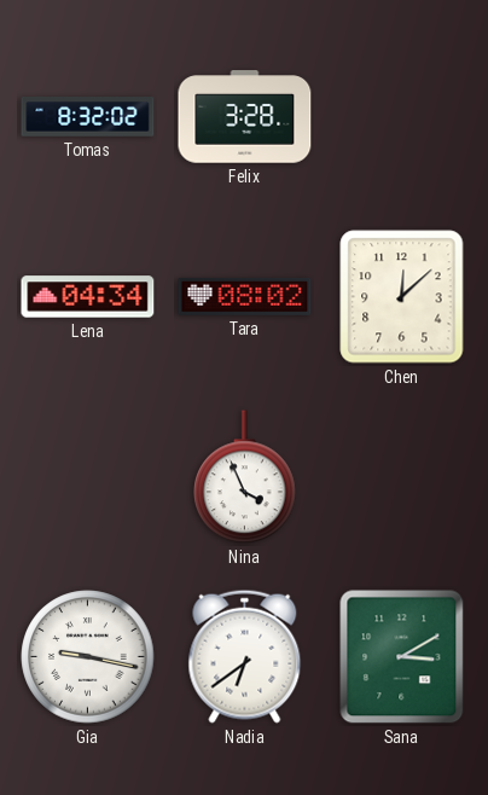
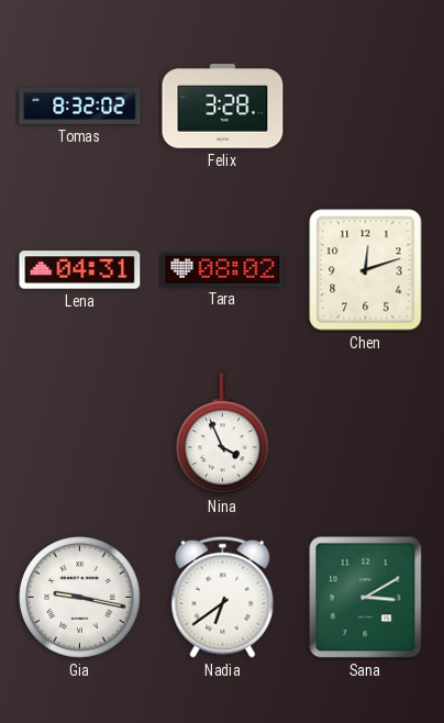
Lena: 04:34 -> 04:31
Chen: 12:08 -> 12:12
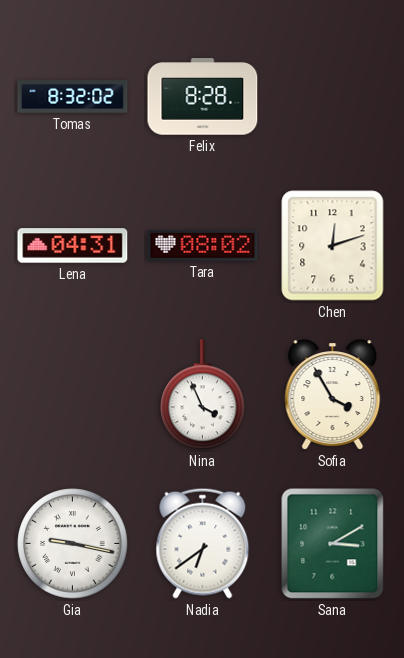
Felix: 3:28 -> 8:28
Sofia: none -> 3:55
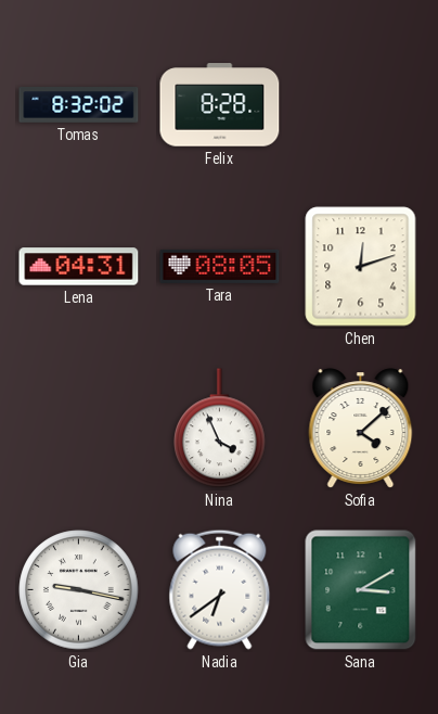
Tara: 08:02 -> 08:05
Sofia: 3:55 -> 4:08
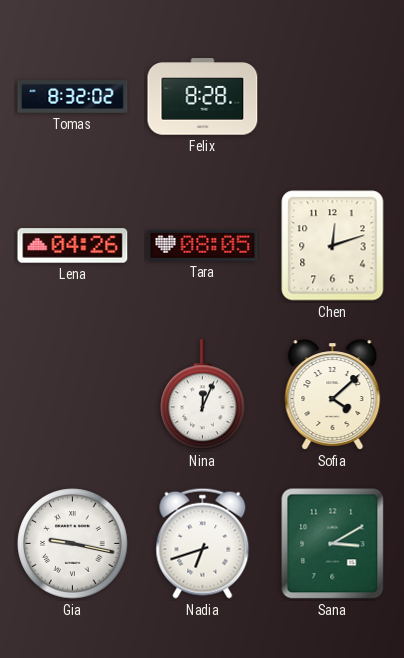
Lena: 04:31 -> 04:26
Nina: 3:56 -> 12:04
Nadia: 6:39 -> 6:42
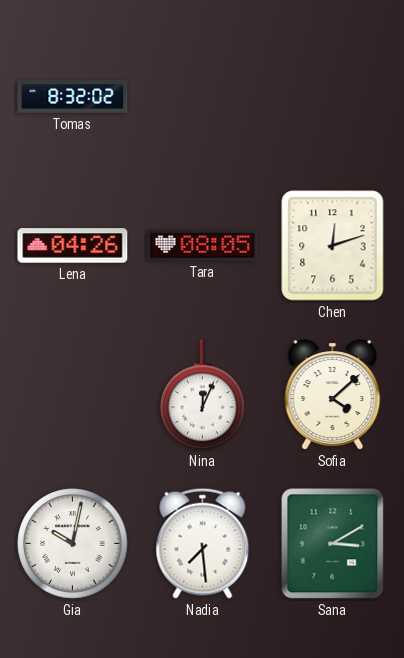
Felix: 8:28 -> none
Gia: 9:17 -> 10:02
Nadia: 6:42 -> 7:29
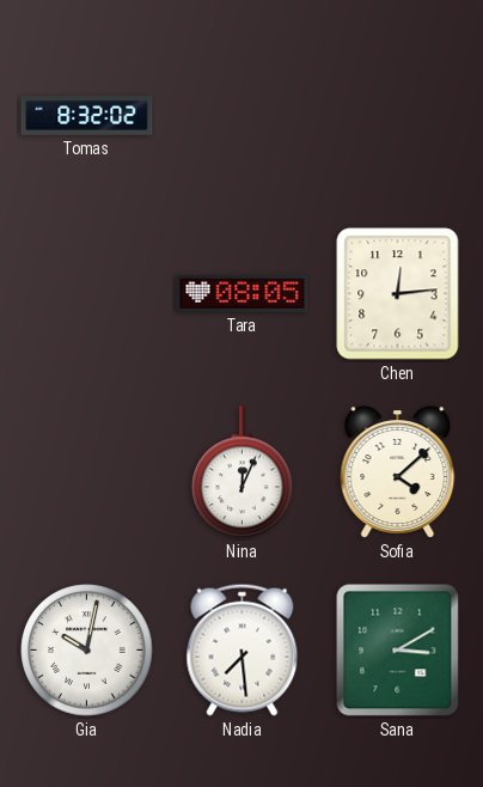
Lena: 04:26 -> none
Chen: 12:12 -> 12:14
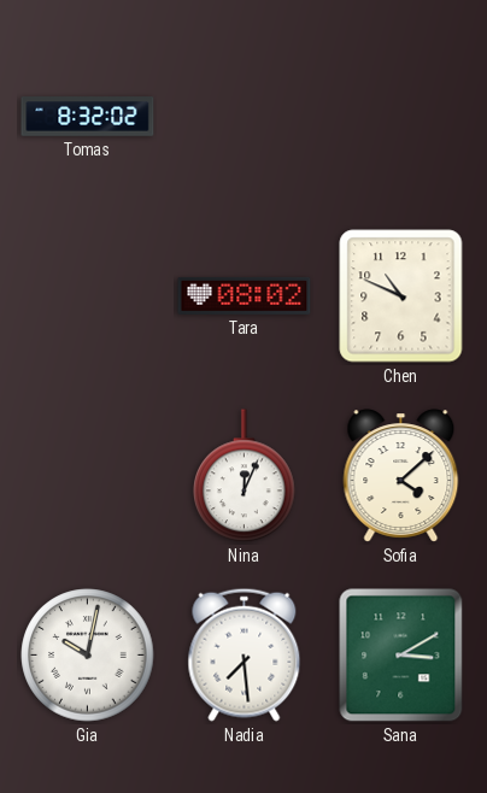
Tara: 08:05 -> 08:02
Chen: 12:14 -> 10:49
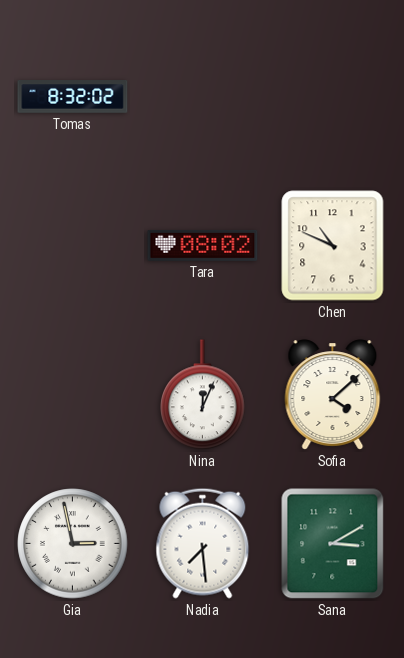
Gia: 10:02 -> 2:58
